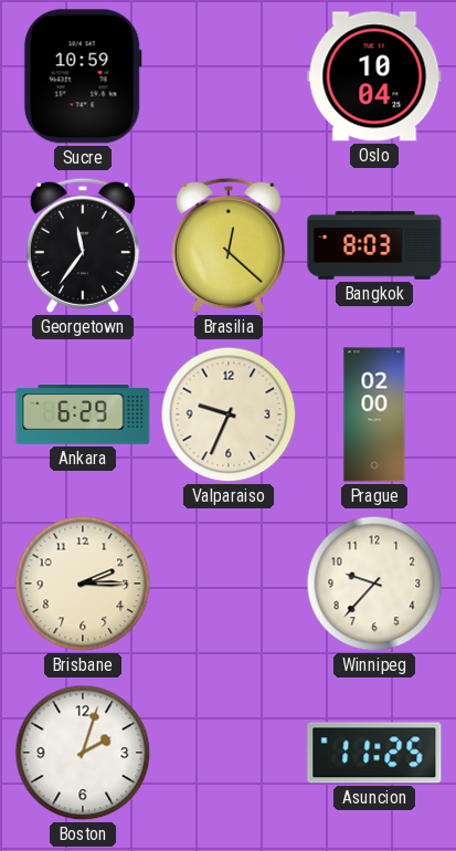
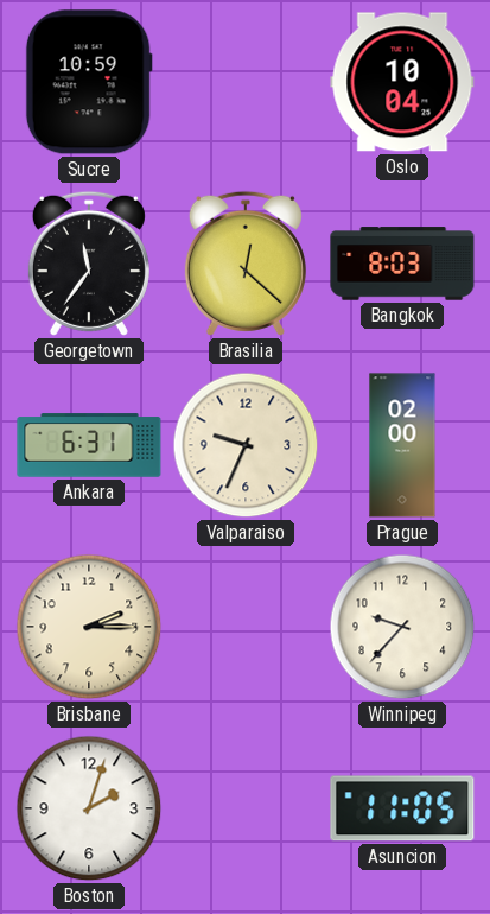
Ankara: 6:29 -> 6:31
Asuncion: 11:25 -> 11:05
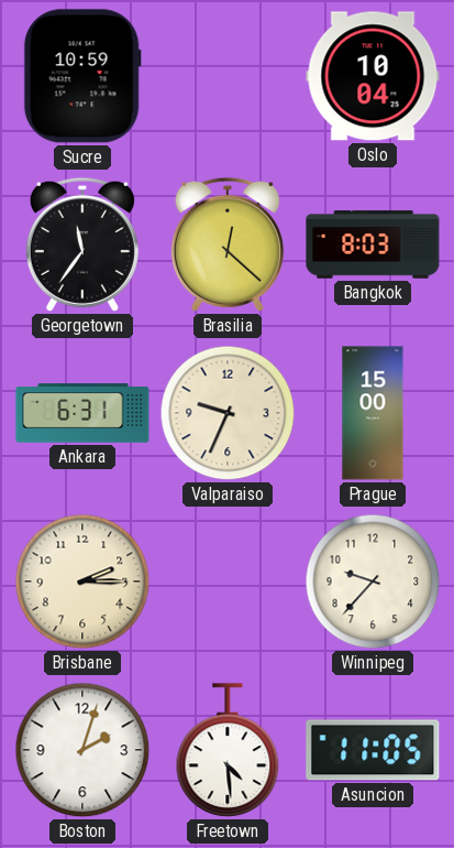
Prague: 02:00 -> 15:00
Freetown: none -> 4:29
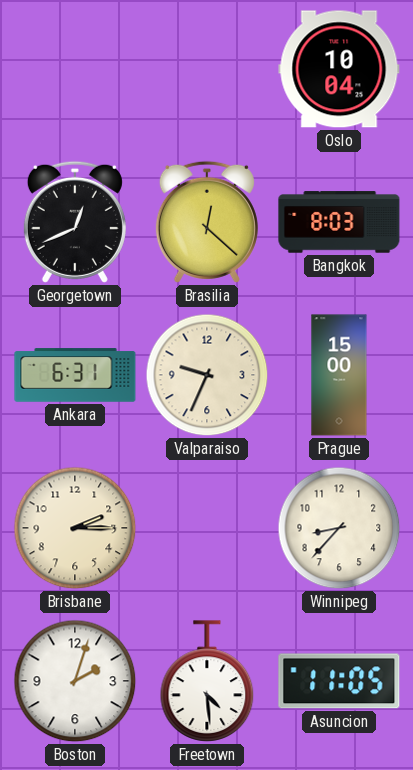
Sucre: 10:59 -> none
Georgetown: 11:36 -> 12:41
Winnipeg: 9:37 -> 8:37
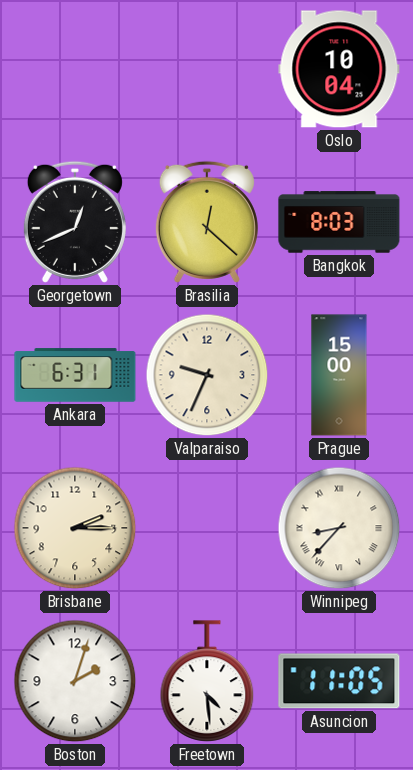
Winnipeg numerals: Arabic -> Roman
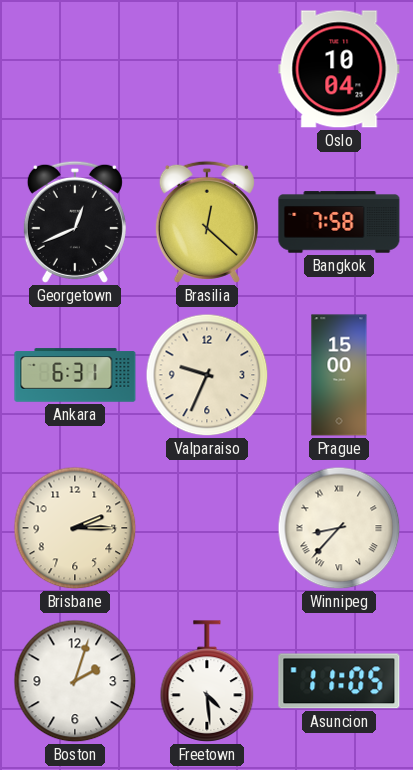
Bangkok: 8:03 -> 7:58
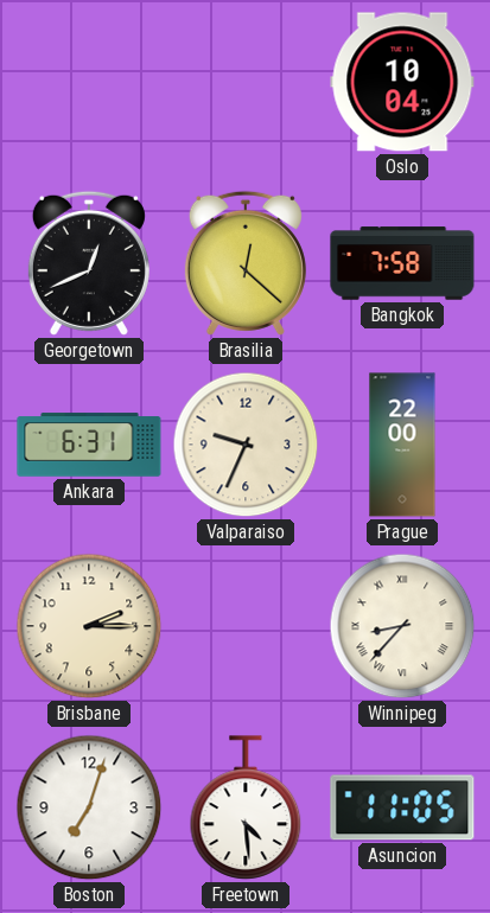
Prague: 15:00 -> 22:00
Boston: 2:03 -> 7:03
